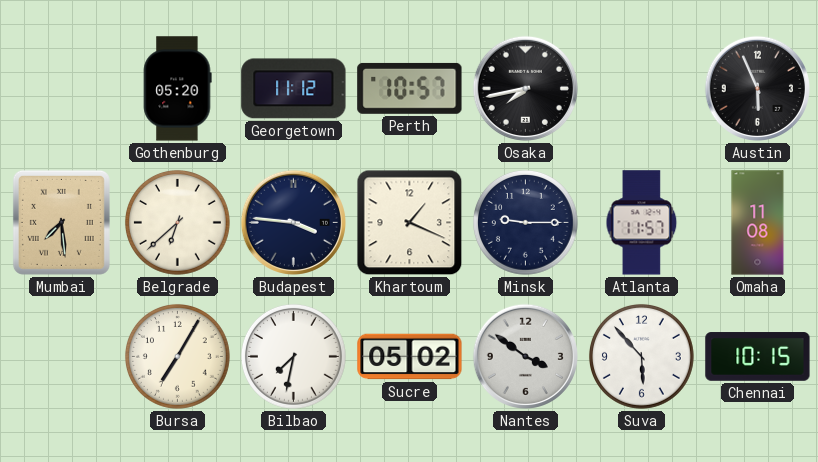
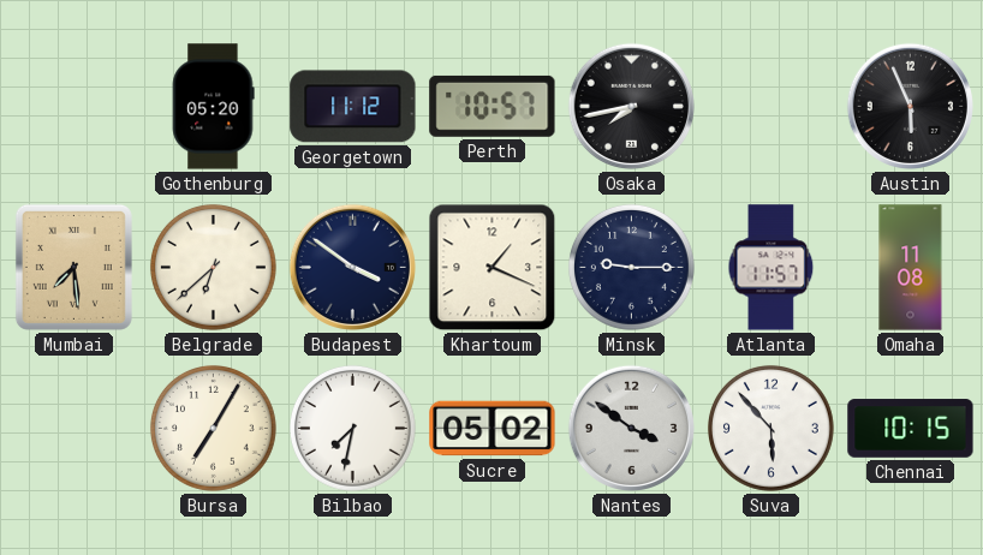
Budapest: 3:46 -> 3:51
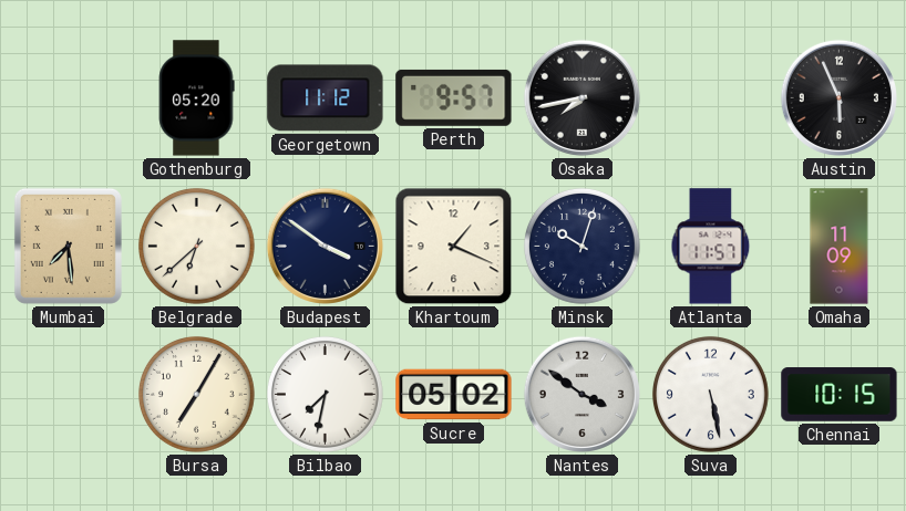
Perth: 10:57 -> 9:57
Minsk: 9:15 -> 10:03
Omaha: 11:08 -> 11:09
Suva: 5:53 -> 5:28
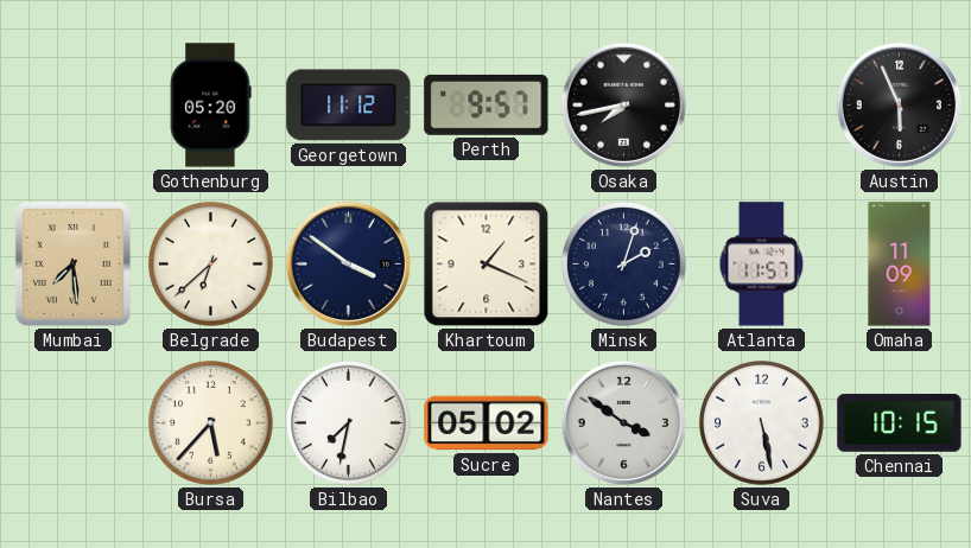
Minsk: 10:03 -> 2:03
Bursa: 7:05 -> 5:37
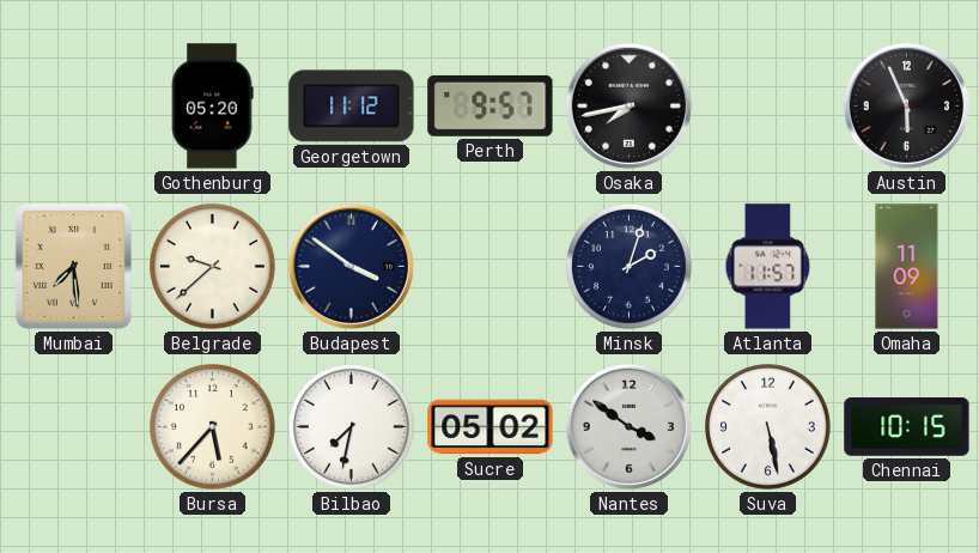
Belgrade: 6:38 -> 9:38
Khartoum: 1:19 -> none
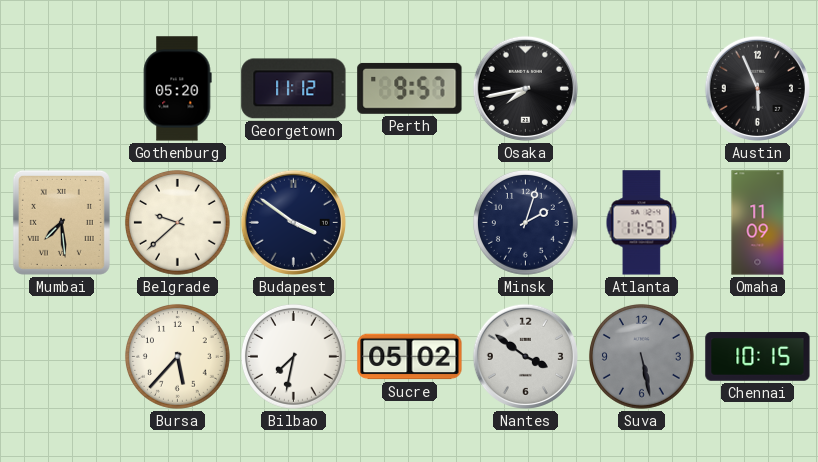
Suva dial: white -> grey
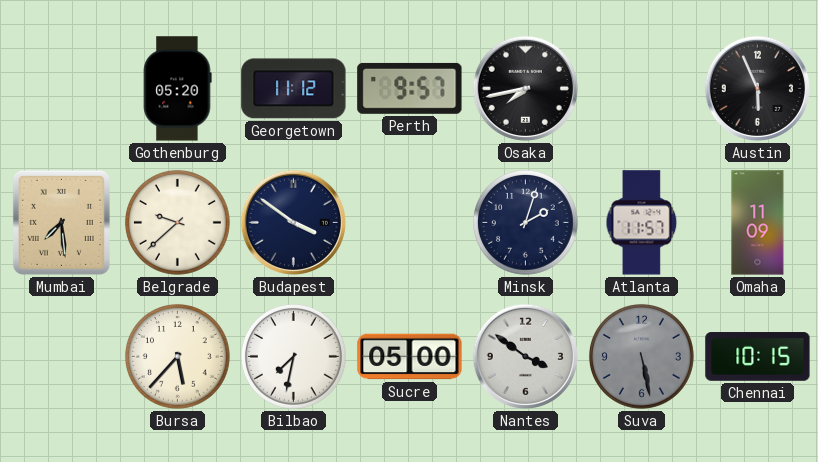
Sucre: 05:02 -> 05:00
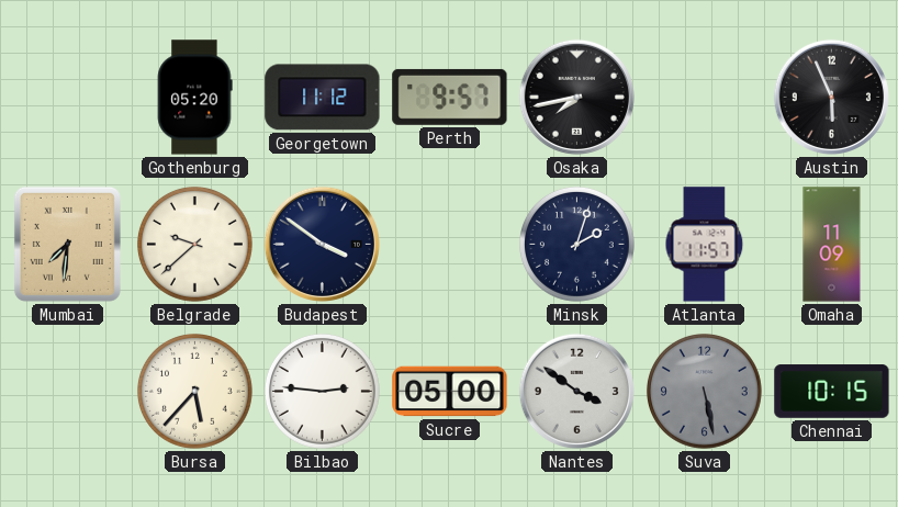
Mumbai: 7:29 -> 7:31
Bilbao: 7:32 -> 2:46
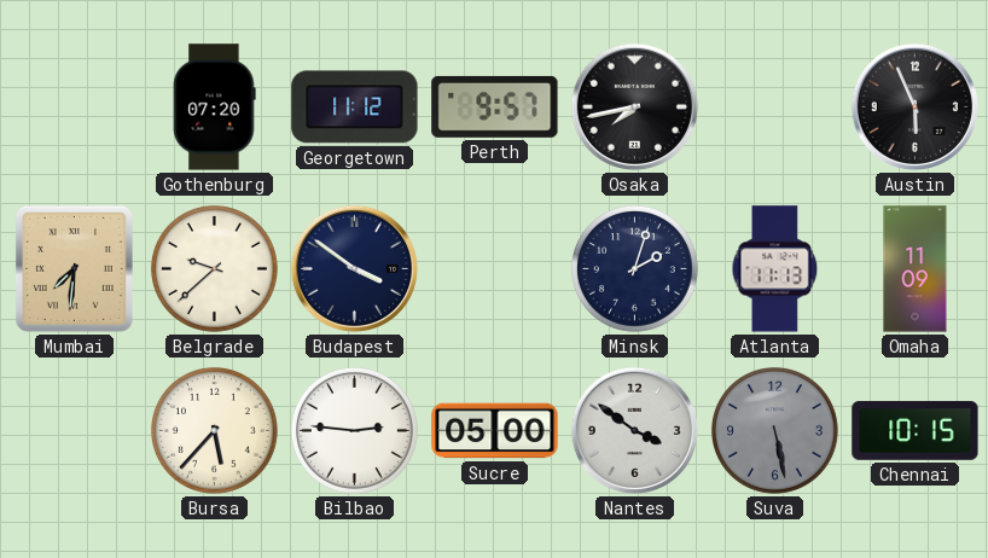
Gothenburg: 05:20 -> 07:20
Atlanta: 11:57 -> 11:13
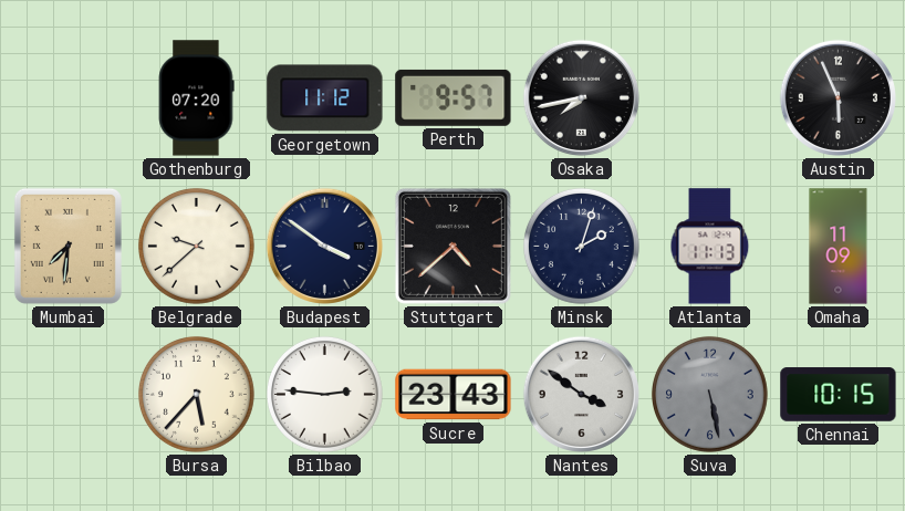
Stuttgart: none -> 4:38
Sucre: 05:00 -> 23:43
